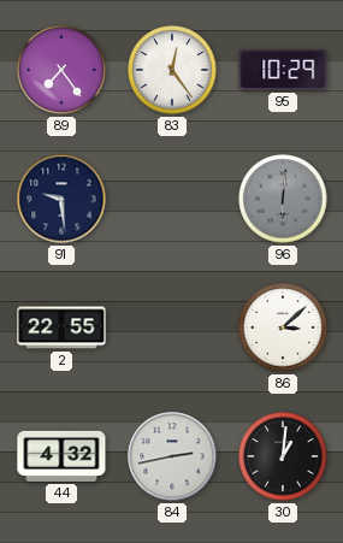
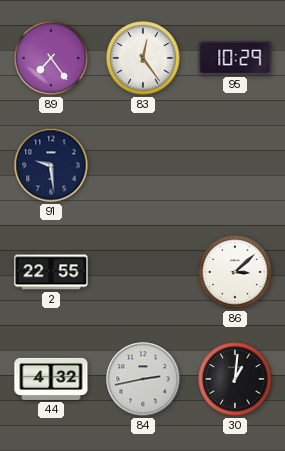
96: 6:01 -> none
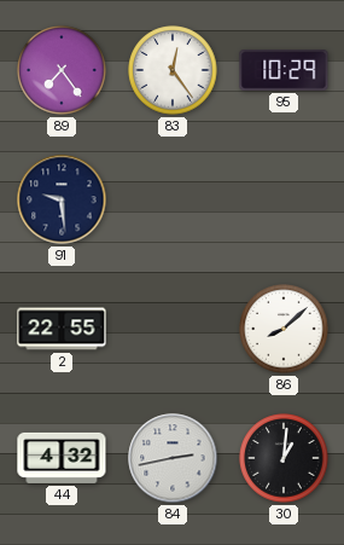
86: 3:08 -> 8:08
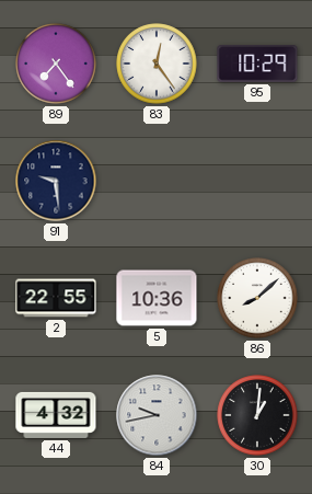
5: none -> 10:36
84: 2:43 -> 9:43
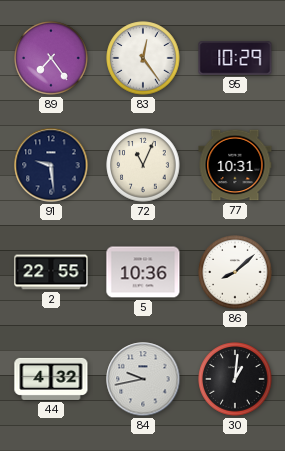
72: none -> 11:04
77: none -> 10:31
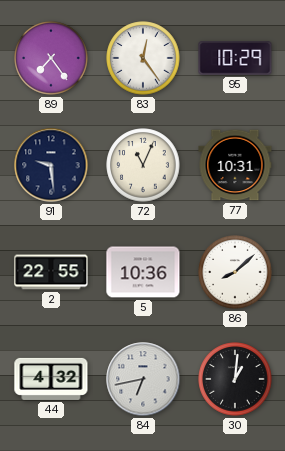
84: 9:43 -> 6:43
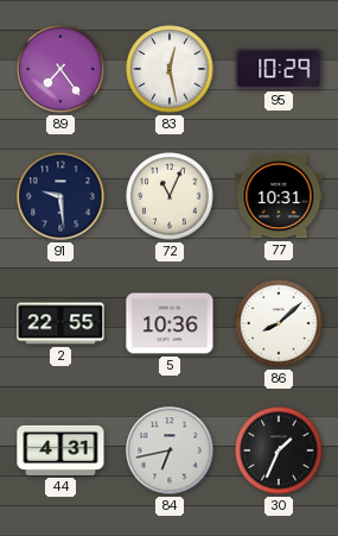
83: 12:24 -> 12:28
44: 4:32 -> 4:31
30: 1:01 -> 1:34
